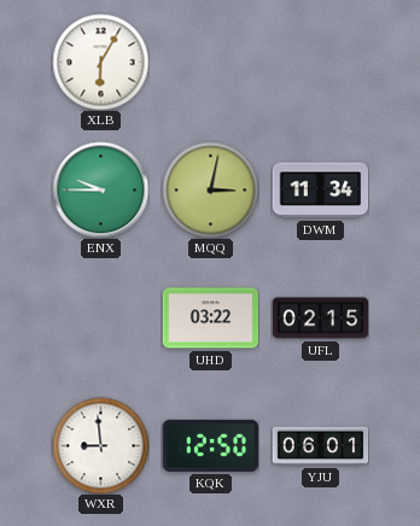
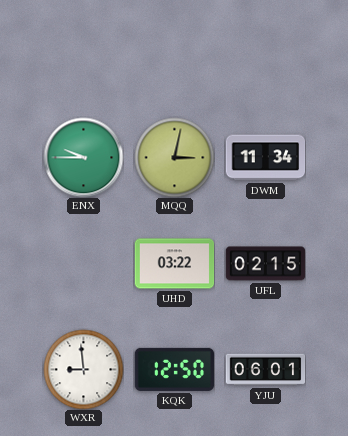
XLB: 6:05 -> none
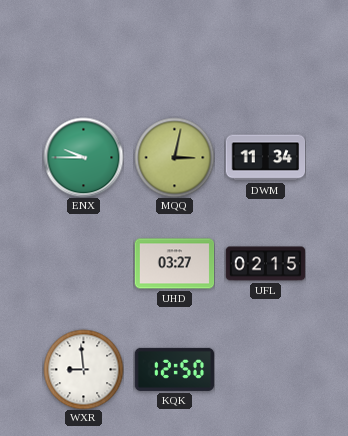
UHD: 03:22 -> 03:27
YJU: 06:01 -> none
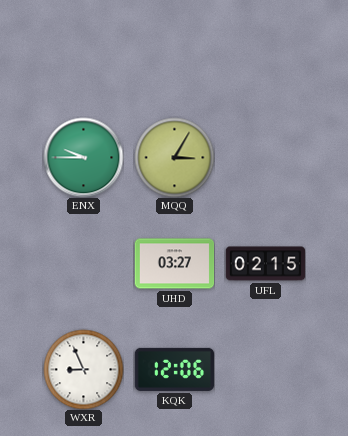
MQQ: 3:02 -> 3:05
DWM: 11:34 -> none
WXR: 8:59 -> 8:56
KQK: 12:50 -> 12:06
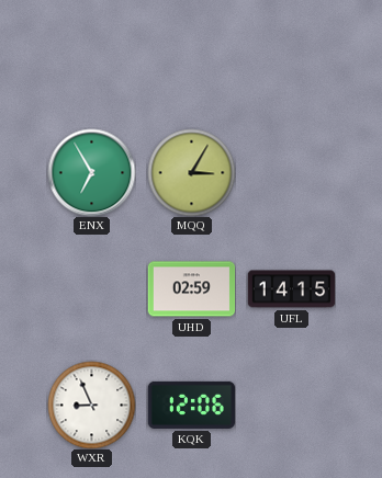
ENX: 9:45 -> 6:55
UHD: 03:27 -> 02:59
UFL: 02:15 -> 14:15
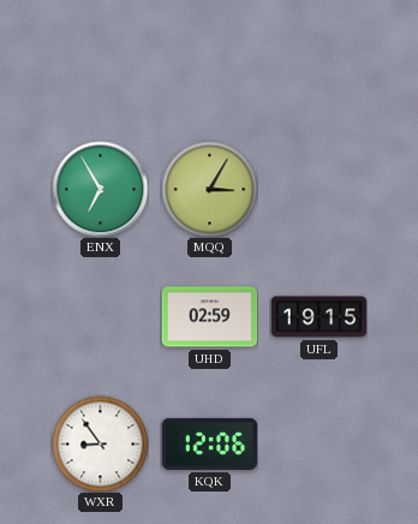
UFL: 14:15 -> 19:15
WXR: 8:56 -> 8:54
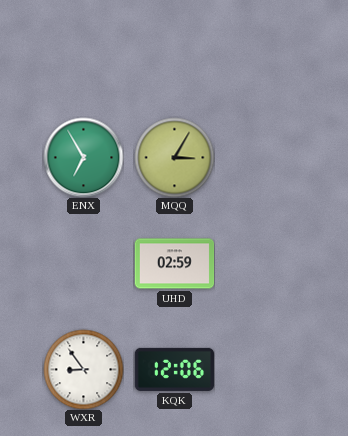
UFL: 19:15 -> none
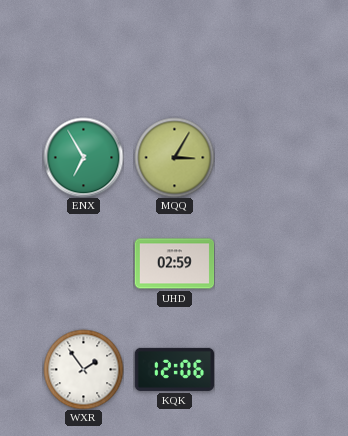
WXR: 8:54 -> 1:54
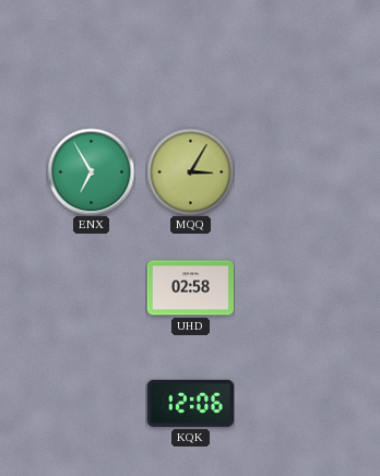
UHD: 02:59 -> 02:58
WXR: 1:54 -> none
